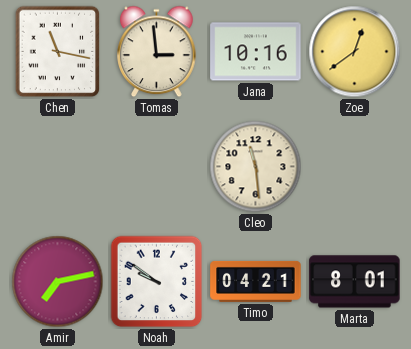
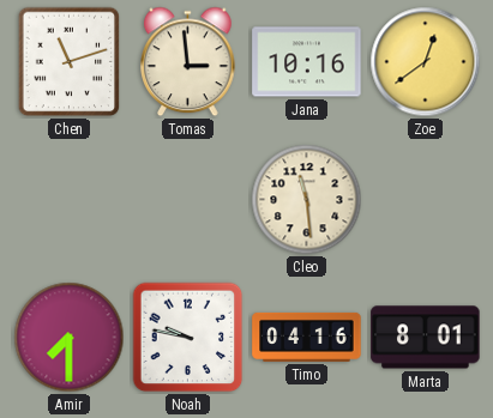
Chen: 11:17 -> 11:12
Amir: 7:13 -> 7:30
Noah: 9:51 -> 9:47
Timo: 04:21 -> 04:16
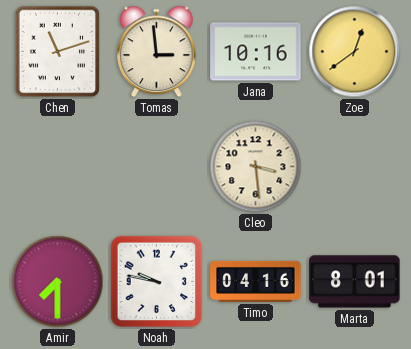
Cleo: 11:29 -> 3:29
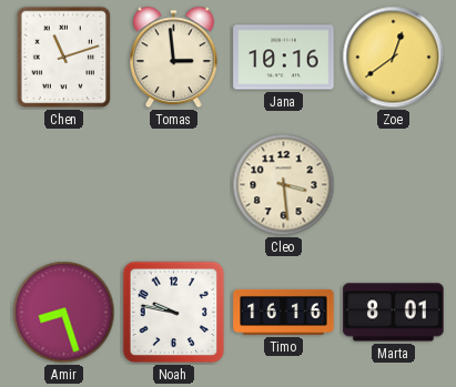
Amir: 7:30 -> 8:27
Timo: 04:16 -> 16:16
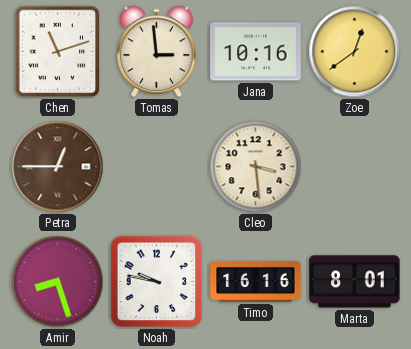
Petra: none -> 12:45
